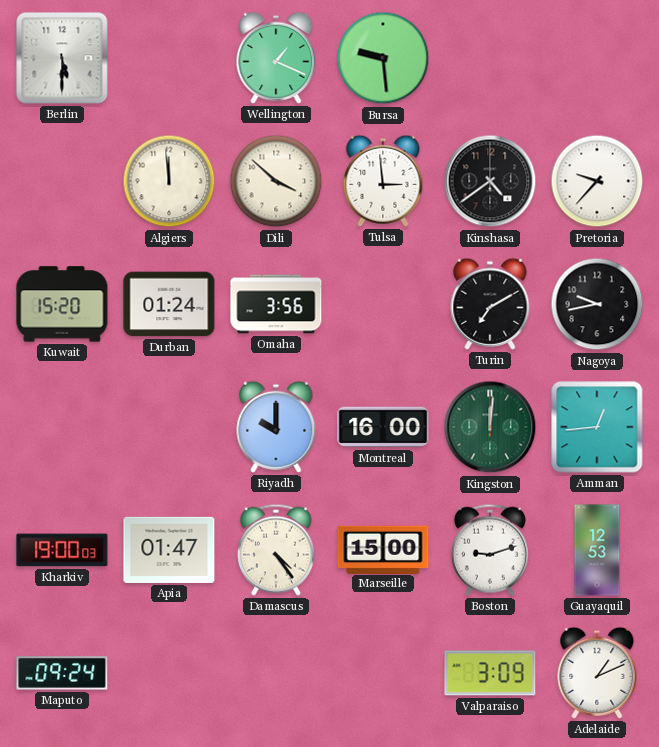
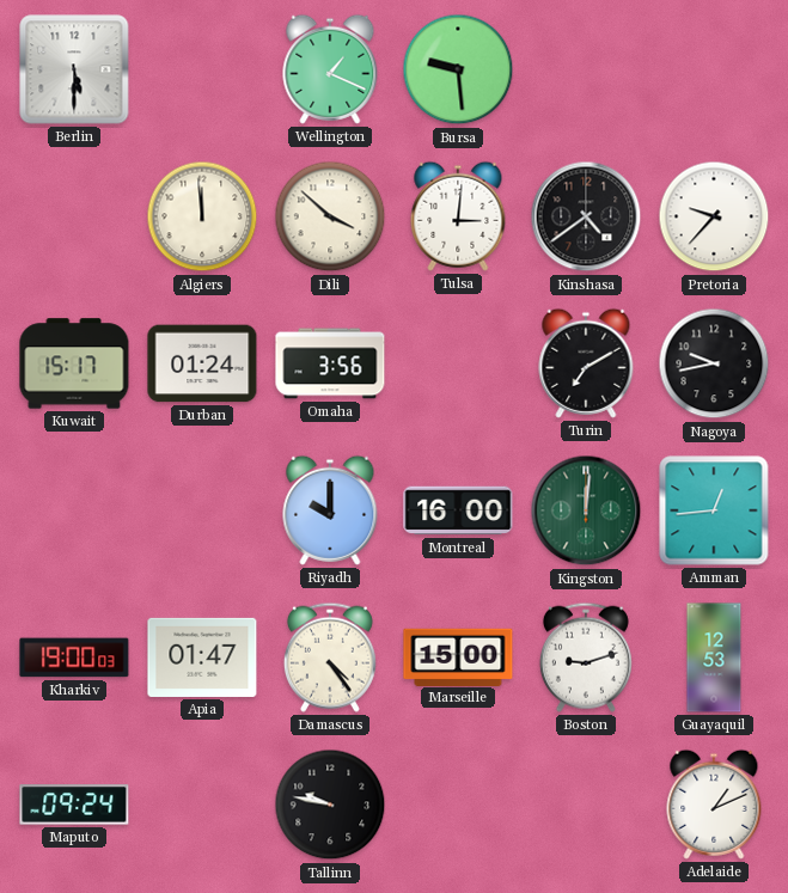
Tulsa: 2:59 -> 3:01
Kuwait: 15:20 -> 15:17
Tallinn: none -> 9:47
Valparaiso: 3:09 -> none
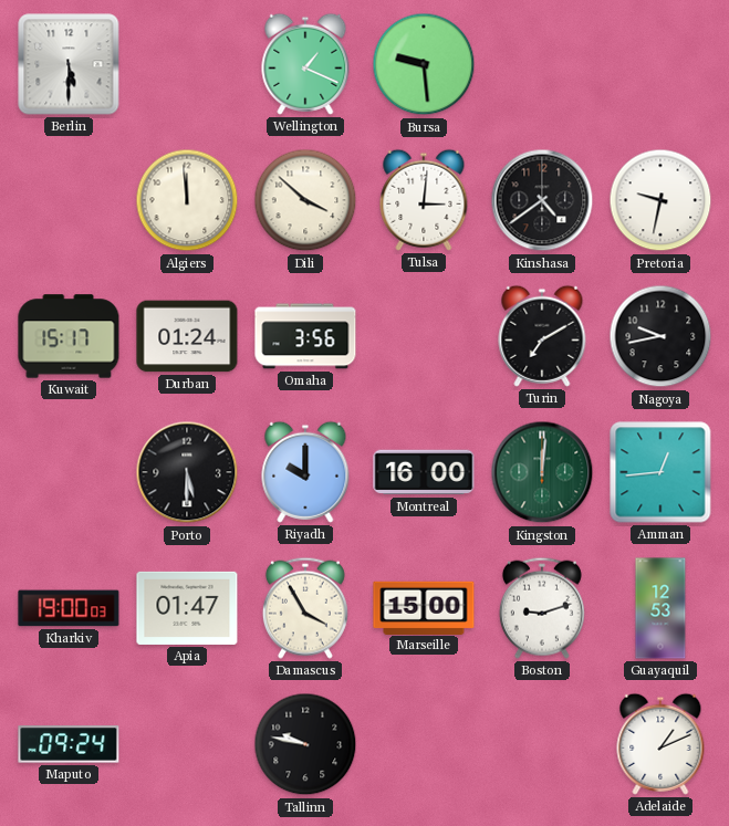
Pretoria: 9:37 -> 9:32
Porto: none -> 5:30
Damascus: 4:24 -> 3:55
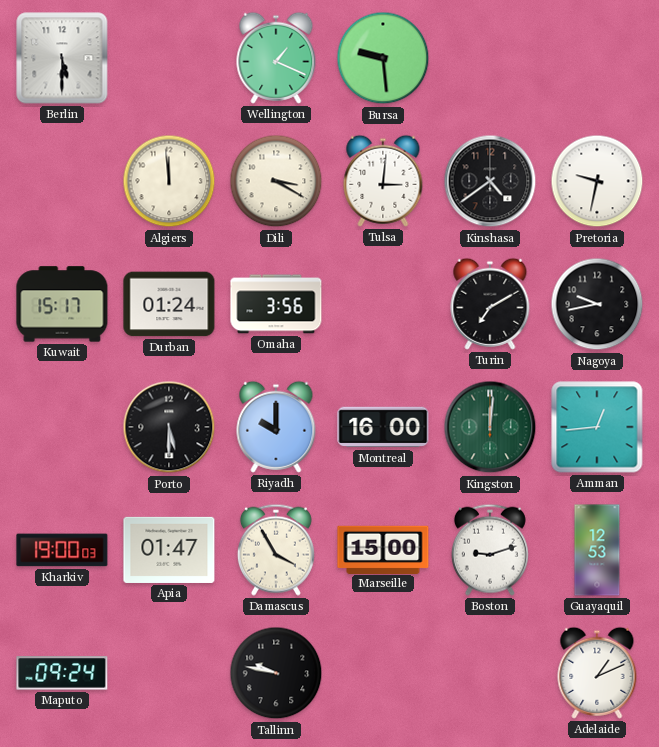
Dili: 3:52 -> 3:20
